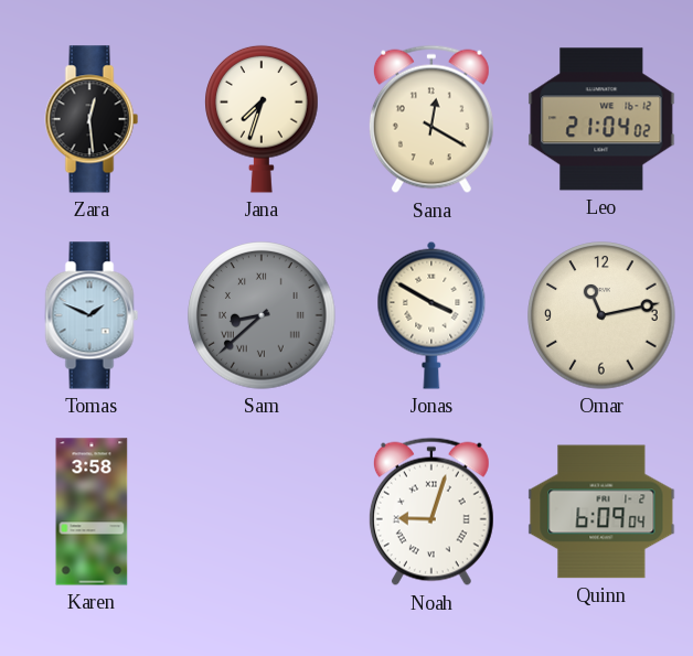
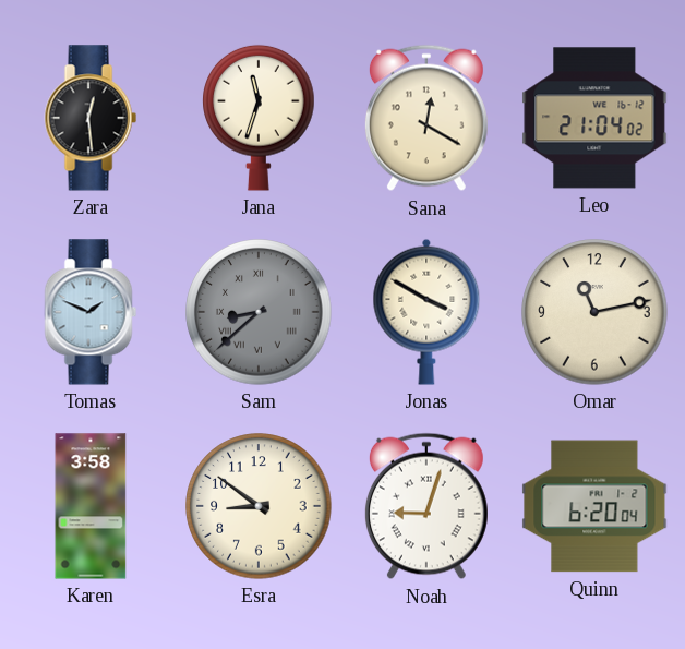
Jana: 7:33 -> 11:33
Esra: none -> 8:51
Quinn: 6:09 -> 6:20
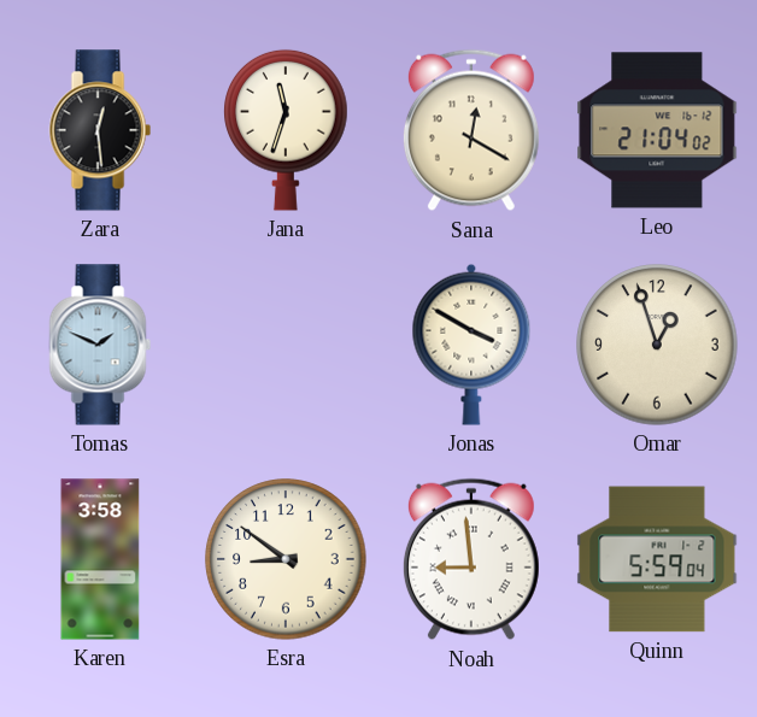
Sam: 8:38 -> none
Omar: 11:13 -> 12:57
Noah: 9:03 -> 8:59
Quinn: 6:20 -> 5:59
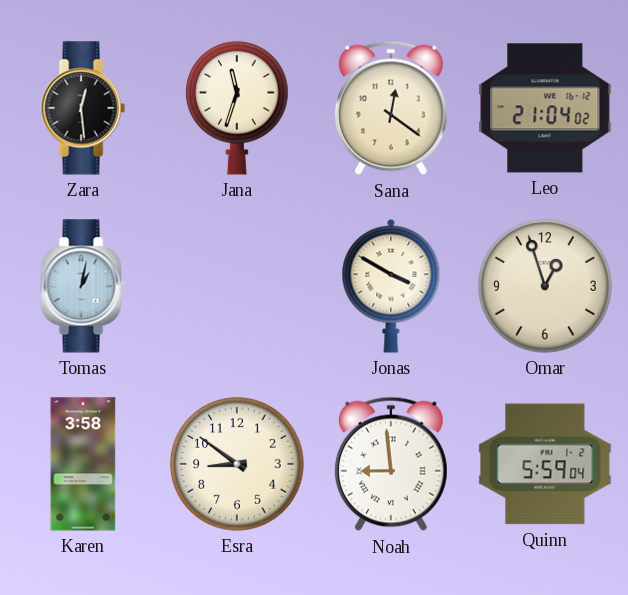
Sana: 12:20 -> 12:21
Tomas: 1:49 -> 1:02
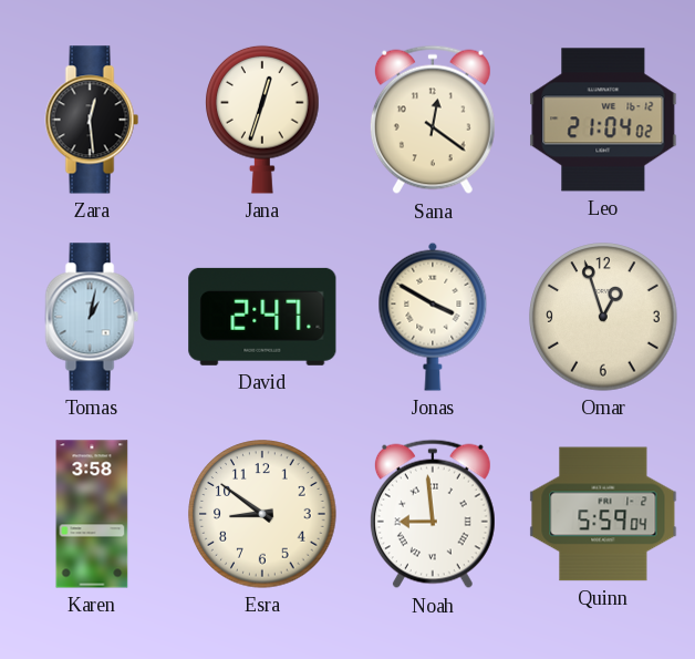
Jana: 11:33 -> 12:33
David: none -> 2:47
